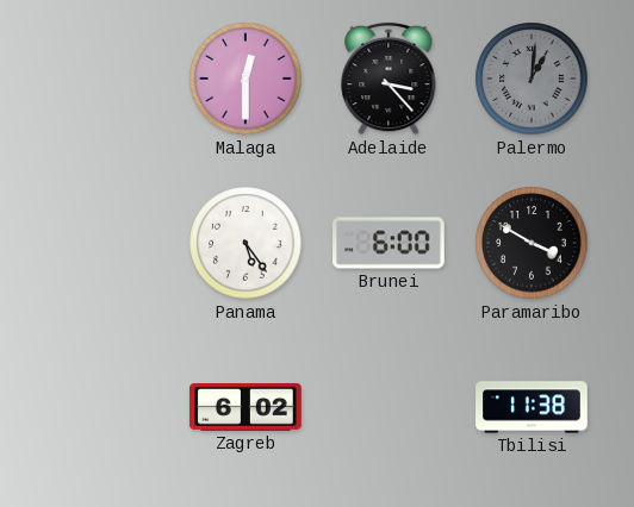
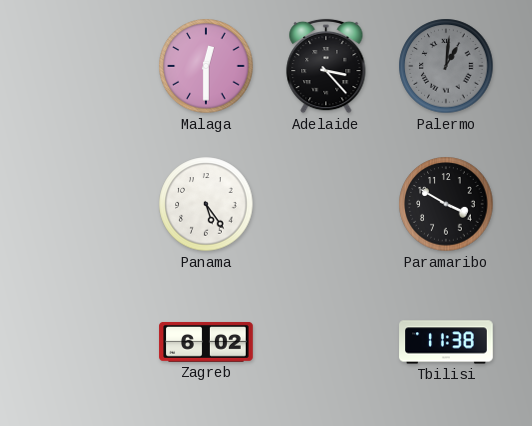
Brunei: 6:00 -> none
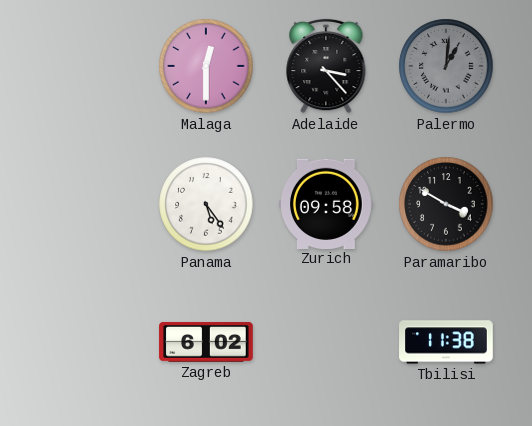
Zurich: none -> 09:58
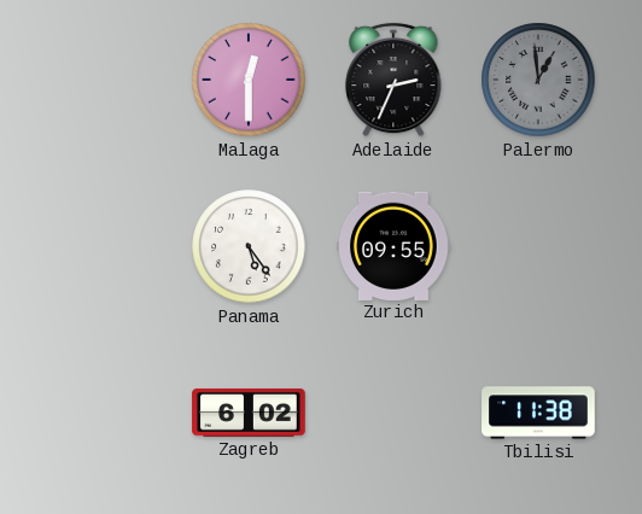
Adelaide: 3:23 -> 2:34
Palermo: 1:01 -> 12:59
Zurich: 09:58 -> 09:55
Paramaribo: 3:50 -> none
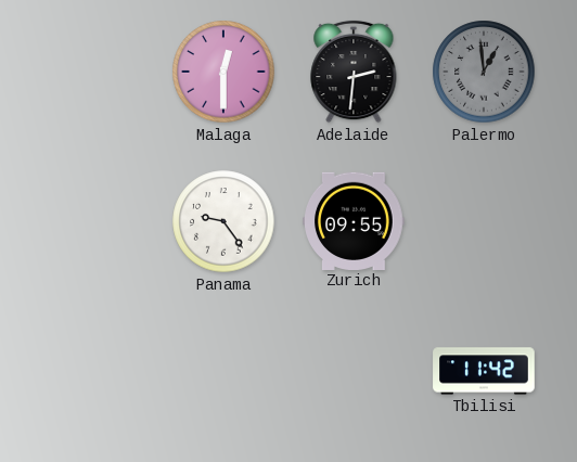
Adelaide: 2:34 -> 2:31
Panama: 5:24 -> 9:24
Zagreb: 6:02 -> none
Tbilisi: 11:38 -> 11:42
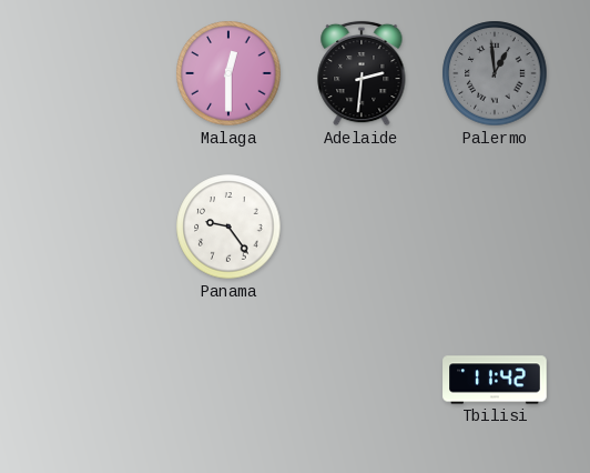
Zurich: 09:55 -> none
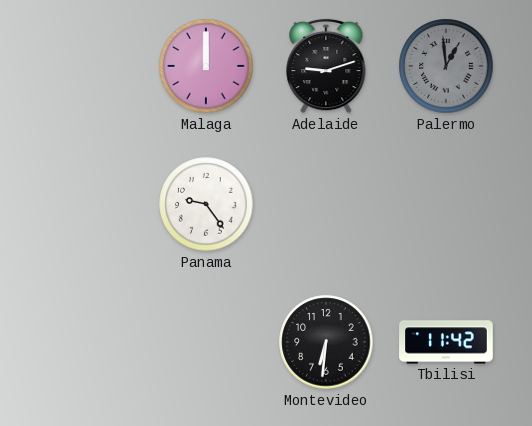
Malaga: 12:30 -> 12:00
Adelaide: 2:31 -> 9:12
Montevideo: none -> 6:31
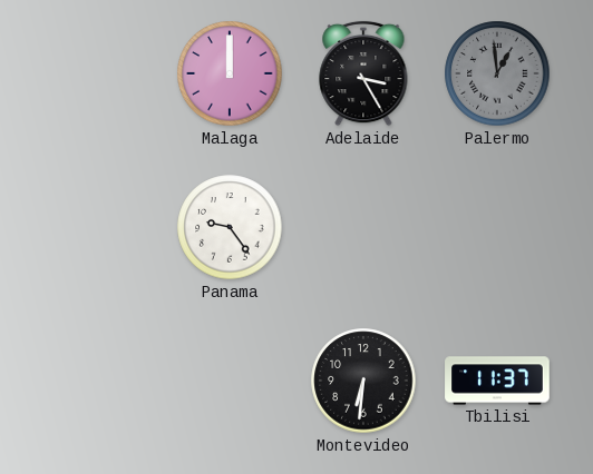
Adelaide: 9:12 -> 3:25
Tbilisi: 11:42 -> 11:37
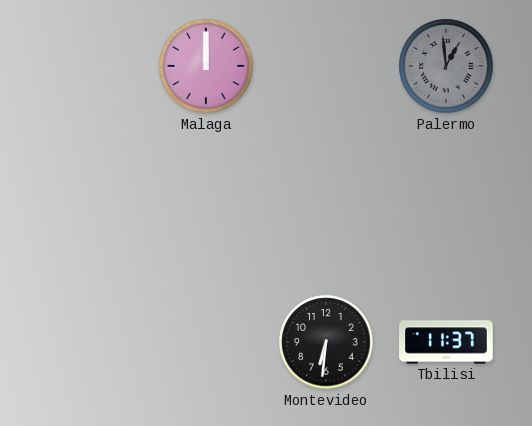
Adelaide: 3:25 -> none
Panama: 9:24 -> none
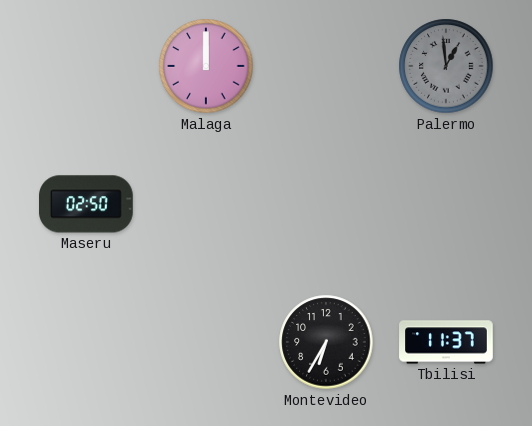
Maseru: none -> 02:50
Montevideo: 6:31 -> 6:35
